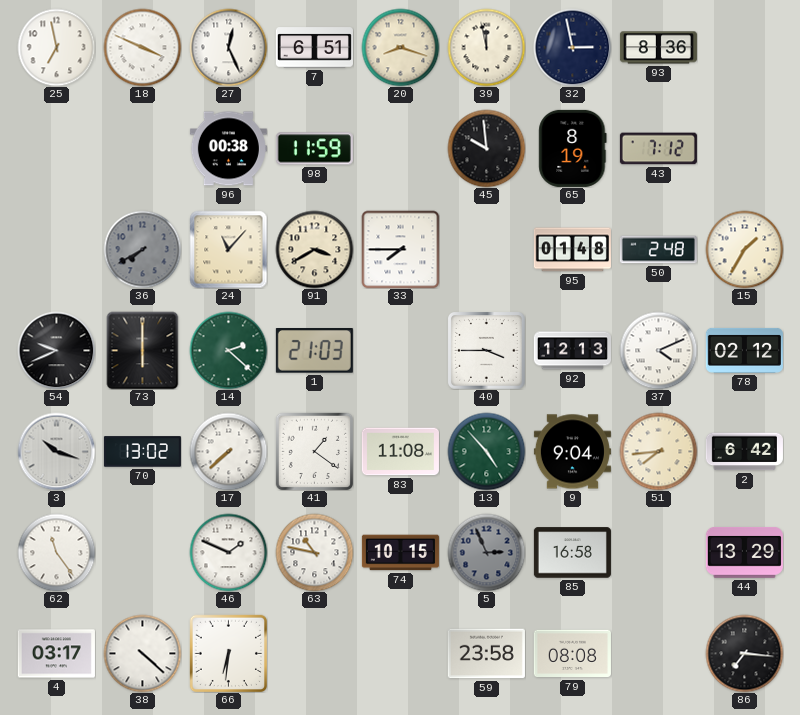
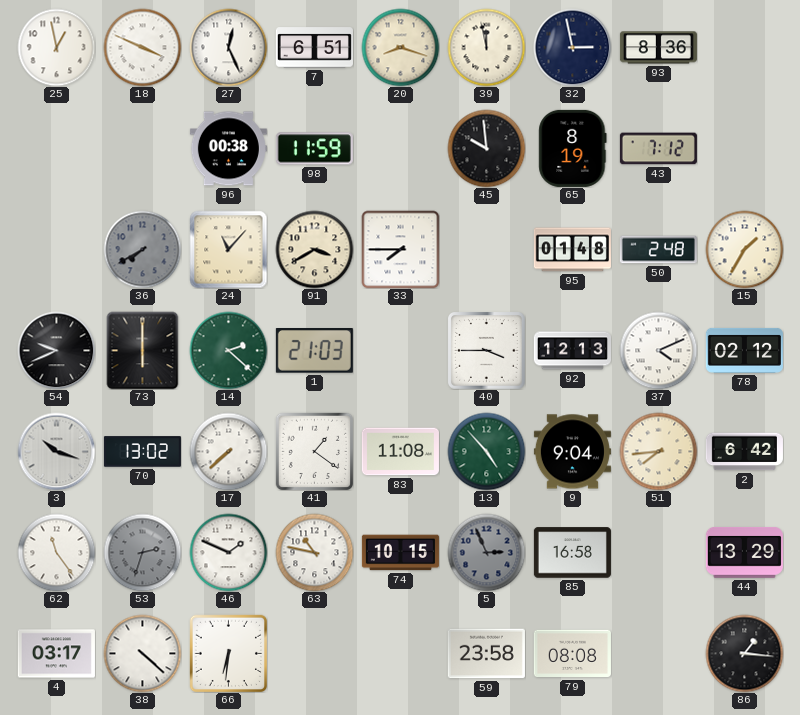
25: 6:58 -> 12:58
53: none -> 2:33
86: 7:16 -> 1:16
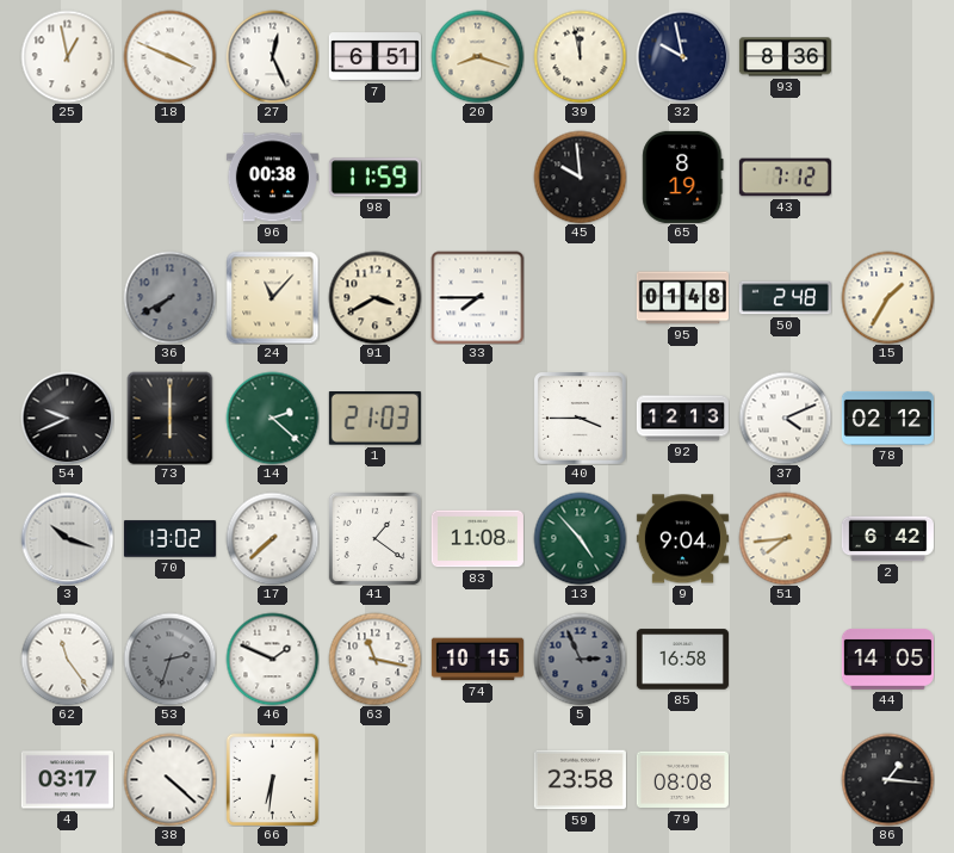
32: 2:58 -> 9:58
63: 10:47 -> 11:17
44: 13:29 -> 14:05
